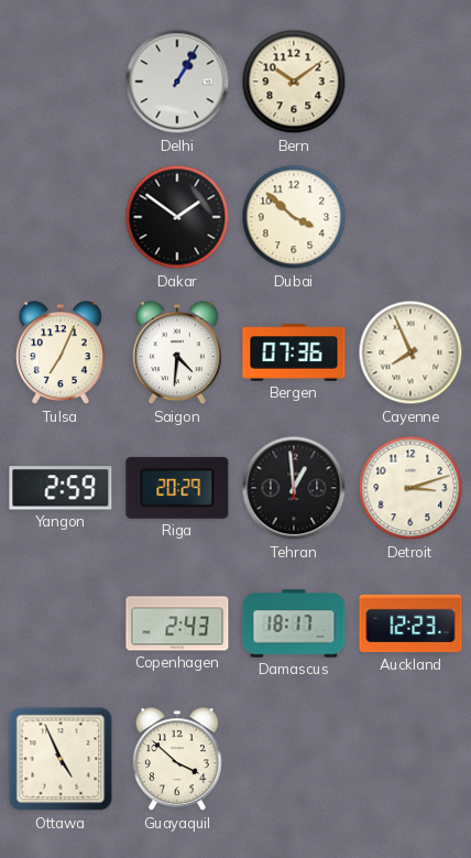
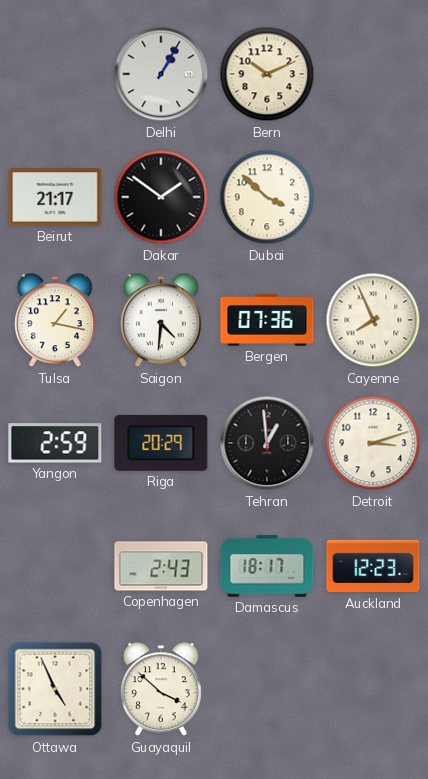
Bern: 10:09 -> 10:11
Beirut: none -> 21:17
Tulsa: 7:04 -> 1:17
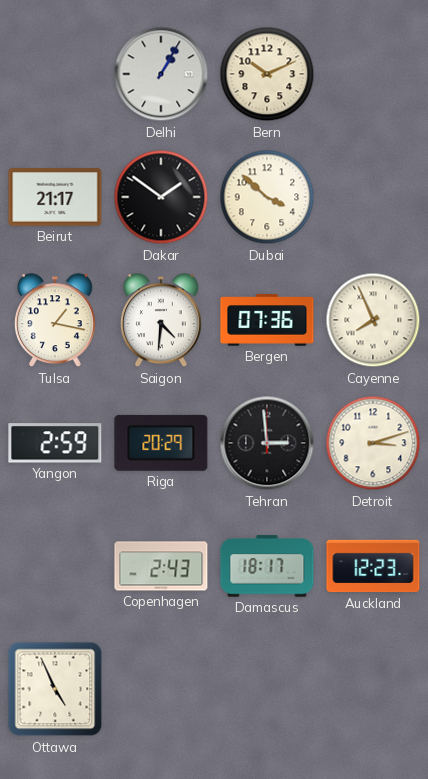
Tehran: 12:59 -> 2:59
Guayaquil: 3:52 -> none
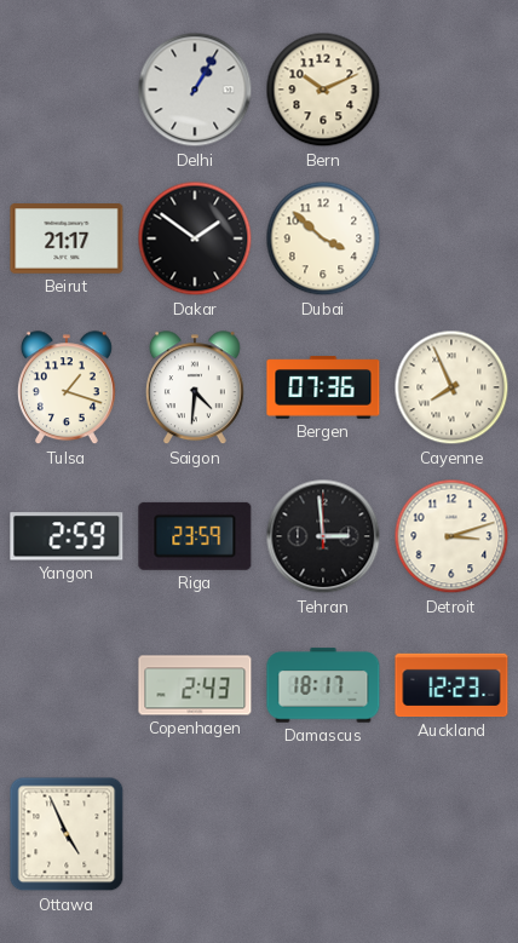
Tulsa: 1:17 -> 1:18
Riga: 20:29 -> 23:59
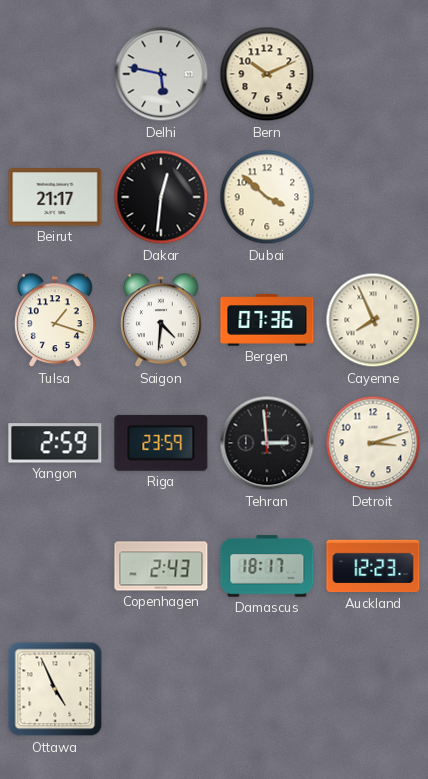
Delhi: 1:05 -> 5:47
Dakar: 1:51 -> 12:31
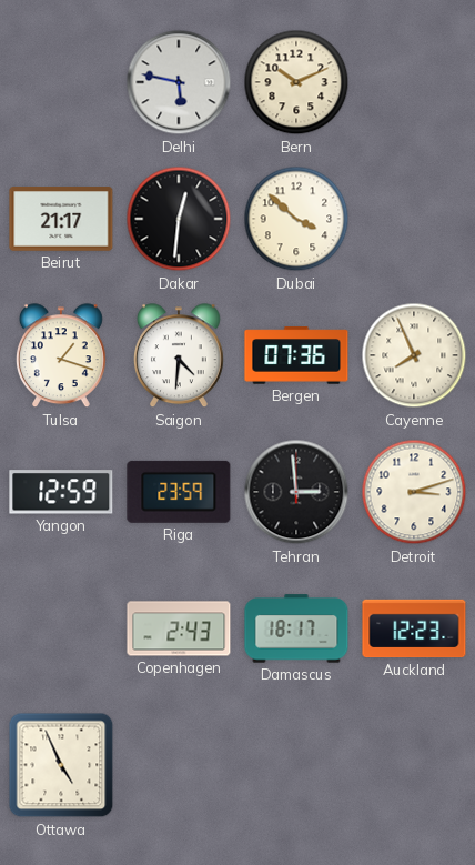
Yangon: 2:59 -> 12:59
